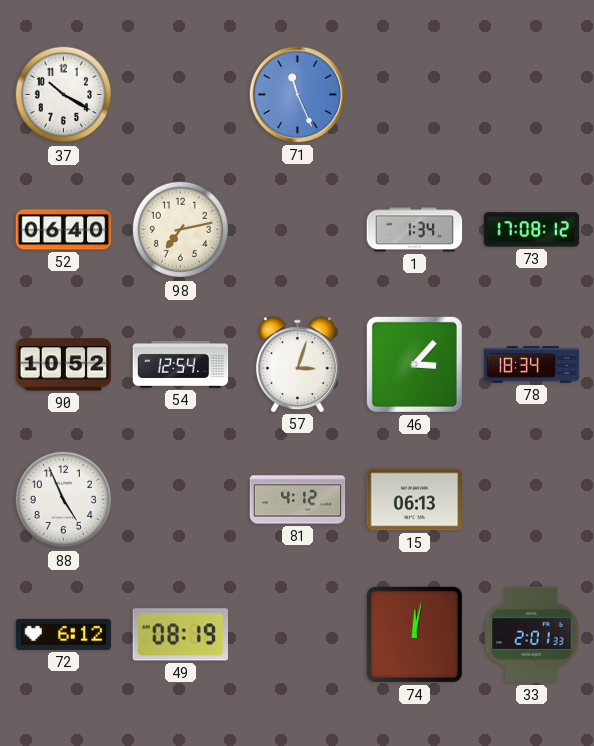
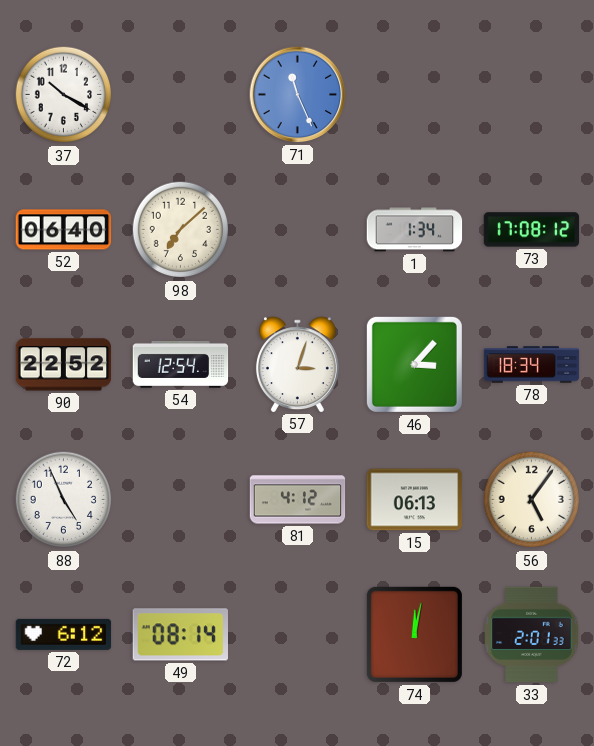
98: 7:13 -> 7:08
90: 10:52 -> 22:52
56: none -> 5:06
49: 08:19 -> 08:14
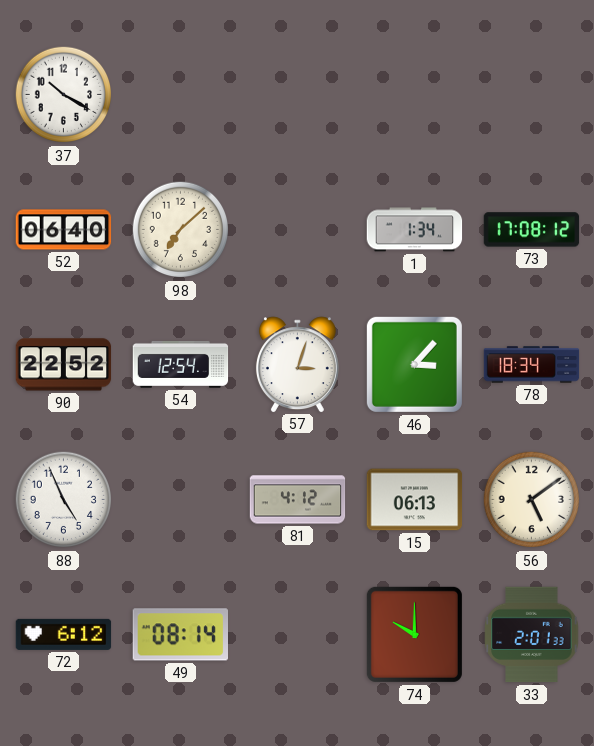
71: 11:26 -> none
56: 5:06 -> 5:09
74: 12:02 -> 10:00
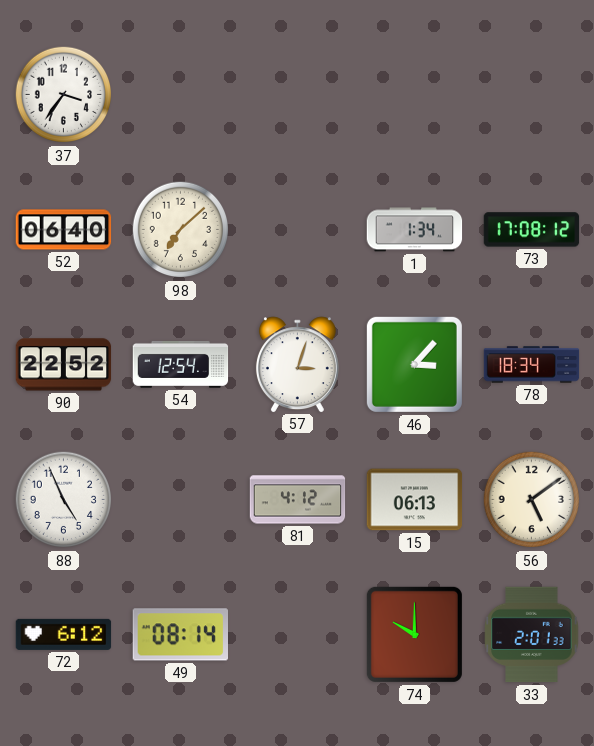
37: 10:20 -> 3:36
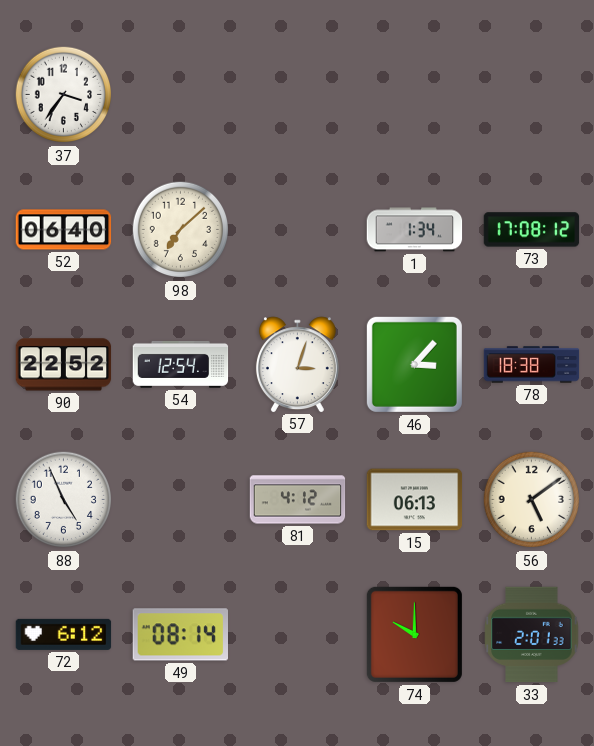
78: 18:34 -> 18:38
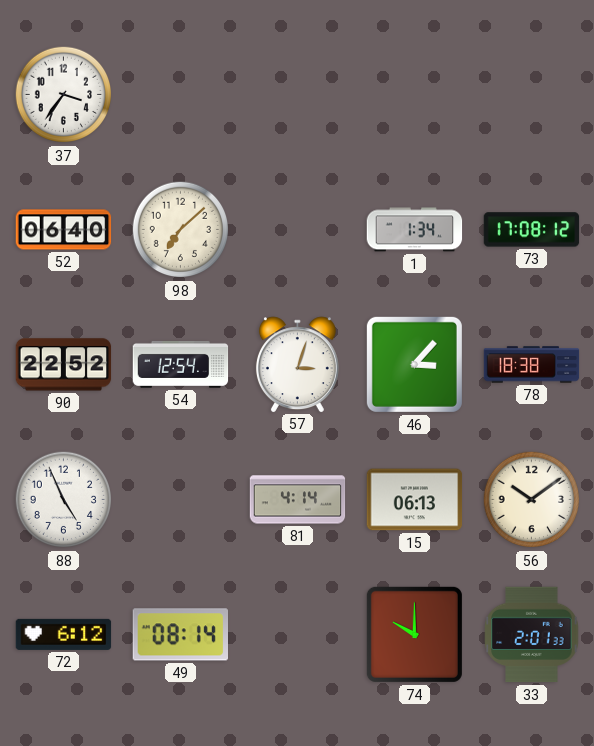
81: 4:12 -> 4:14
56: 5:09 -> 10:09
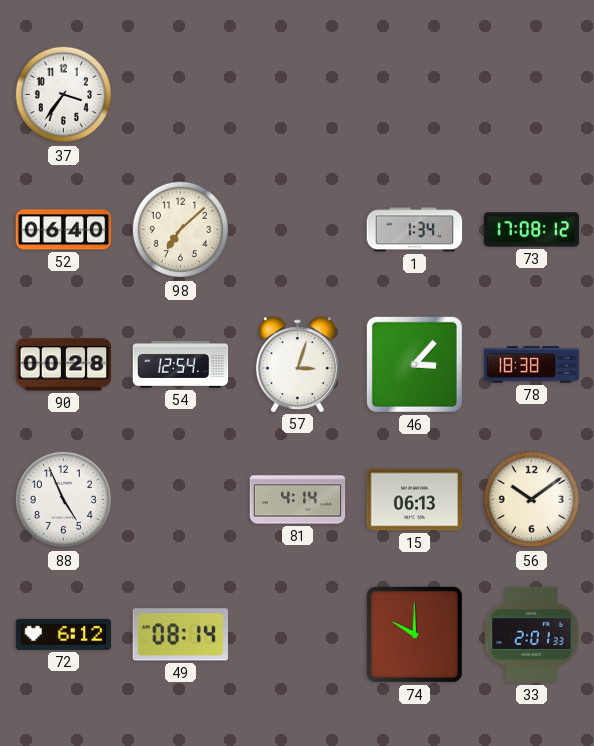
90: 22:52 -> 00:28
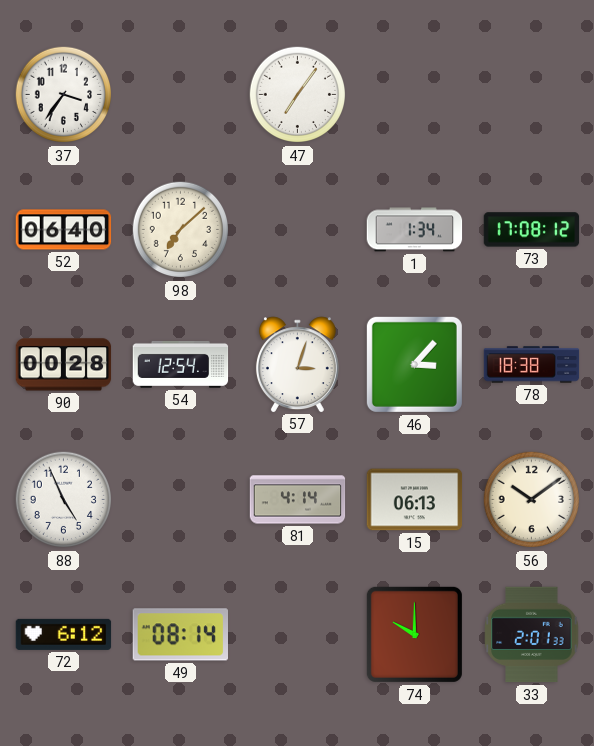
47: none -> 7:06
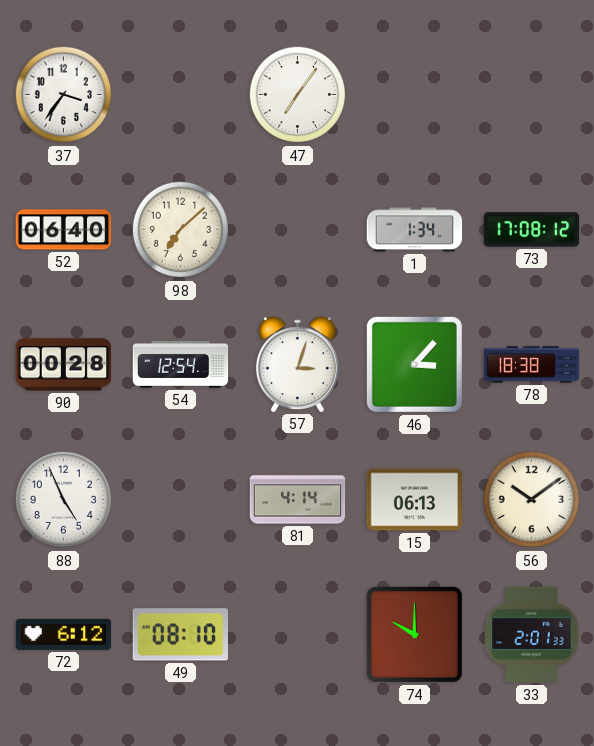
49: 08:14 -> 08:10
